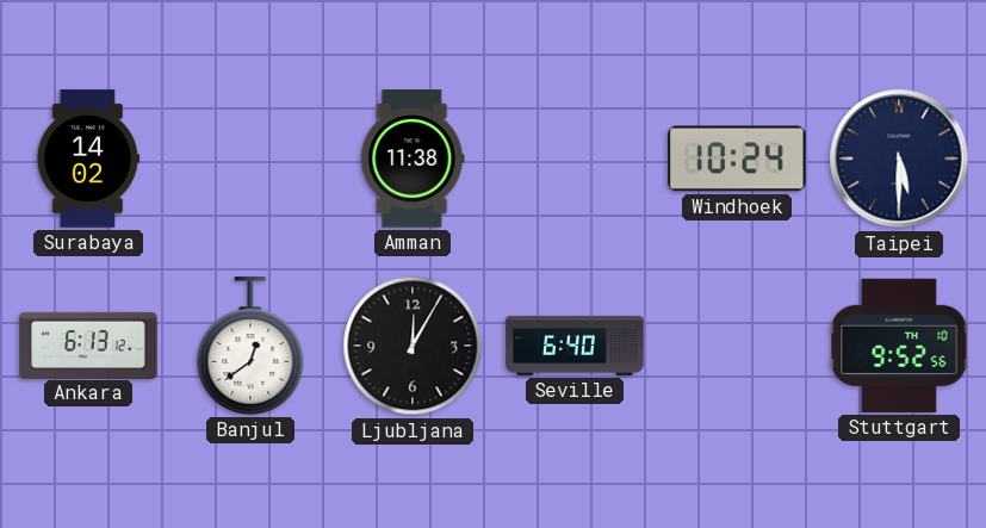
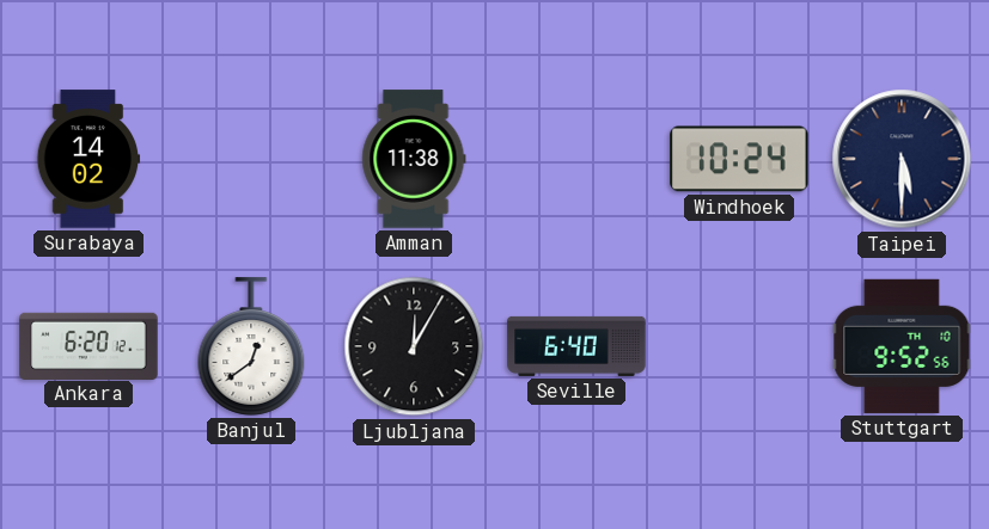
Ankara: 6:13 -> 6:20
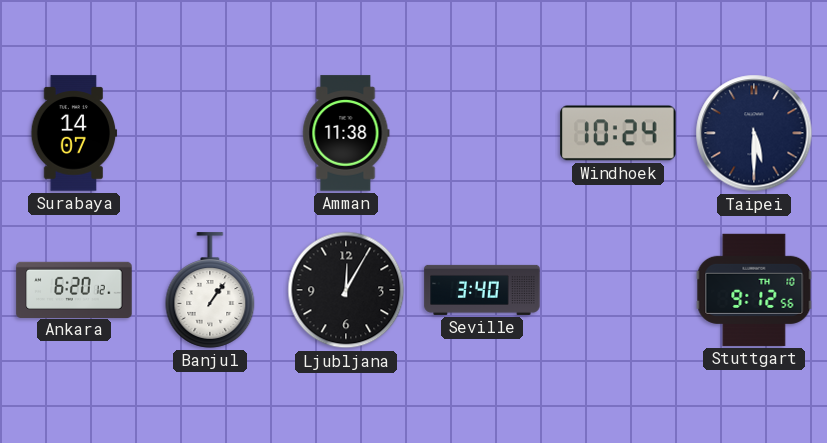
Surabaya: 14:02 -> 14:07
Banjul: 12:39 -> 1:06
Seville: 6:40 -> 3:40
Stuttgart: 9:52 -> 9:12
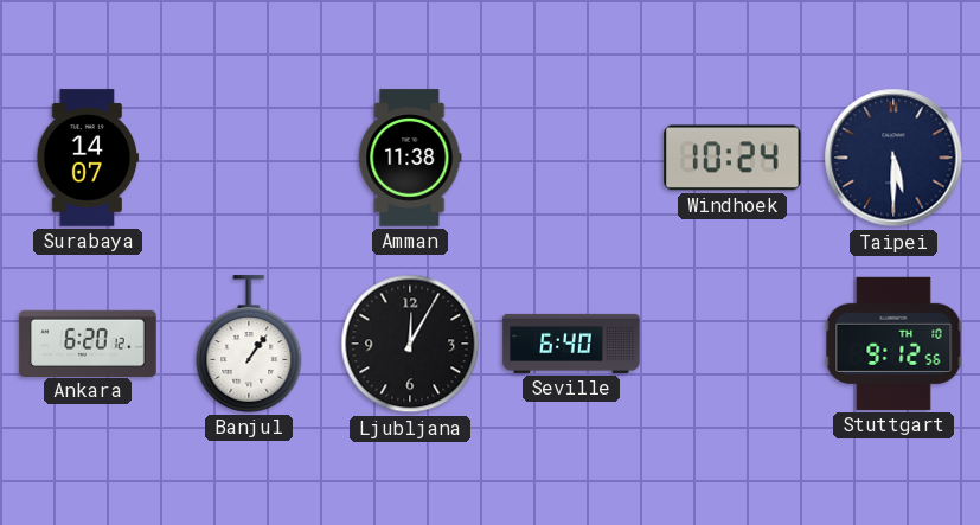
Seville: 3:40 -> 6:40
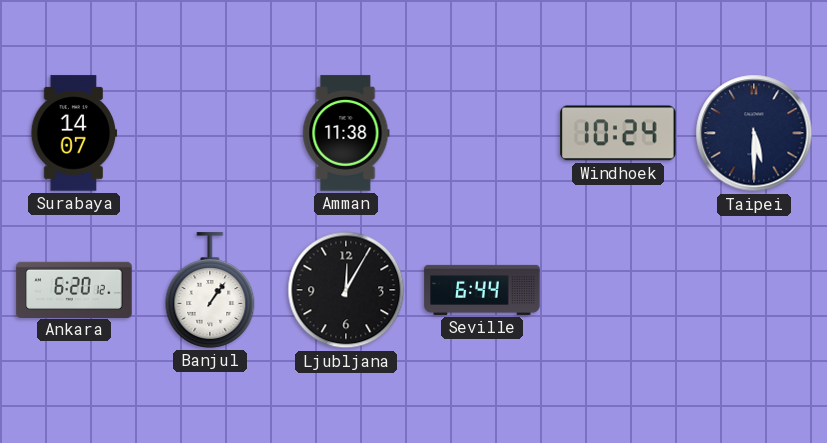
Seville: 6:40 -> 6:44
Stuttgart: 9:12 -> none
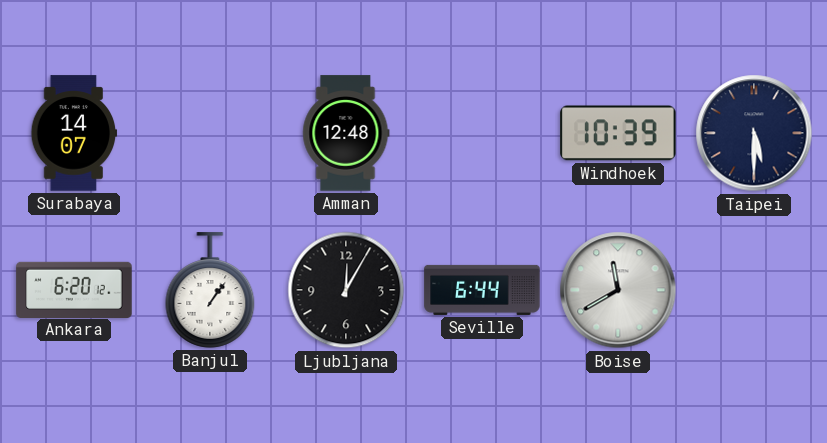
Amman: 11:38 -> 12:48
Windhoek: 10:24 -> 10:39
Boise: none -> 11:40
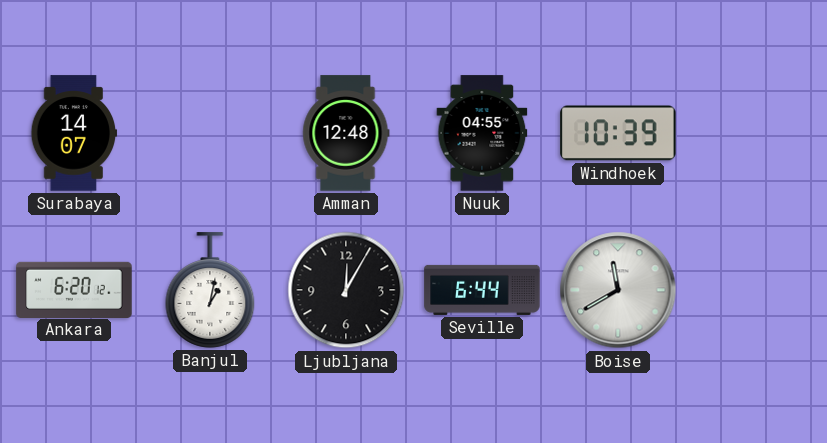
Nuuk: none -> 04:55
Taipei: 5:30 -> none
Banjul: 1:06 -> 1:02
